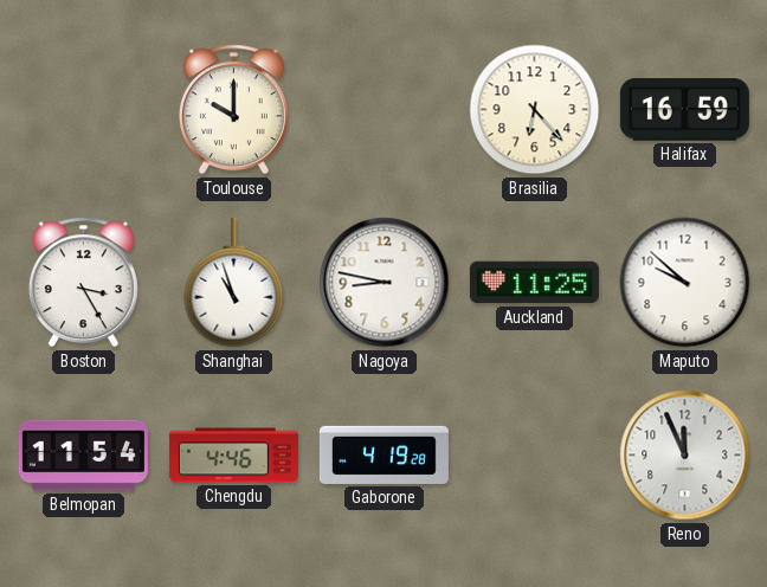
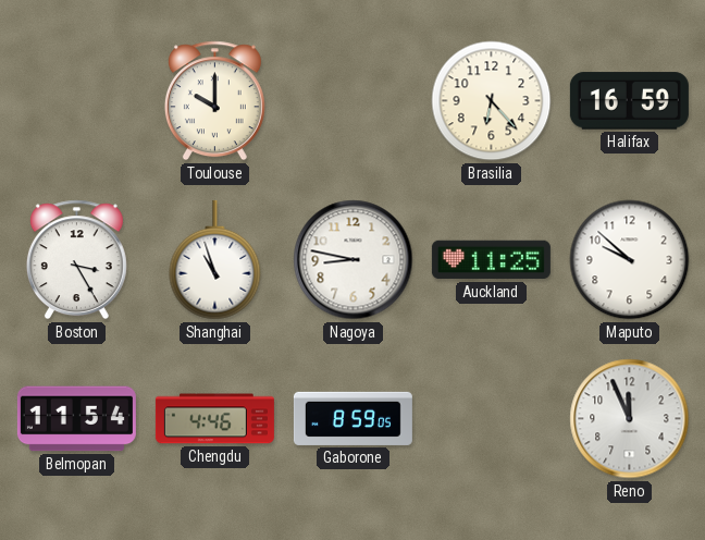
Gaborone: 4:19 -> 8:59
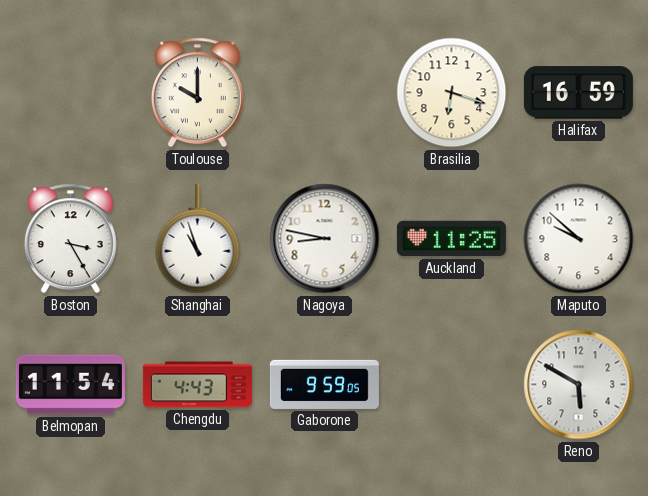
Brasilia: 6:23 -> 6:18
Chengdu: 4:46 -> 4:43
Gaborone: 8:59 -> 9:59
Reno: 11:56 -> 5:50
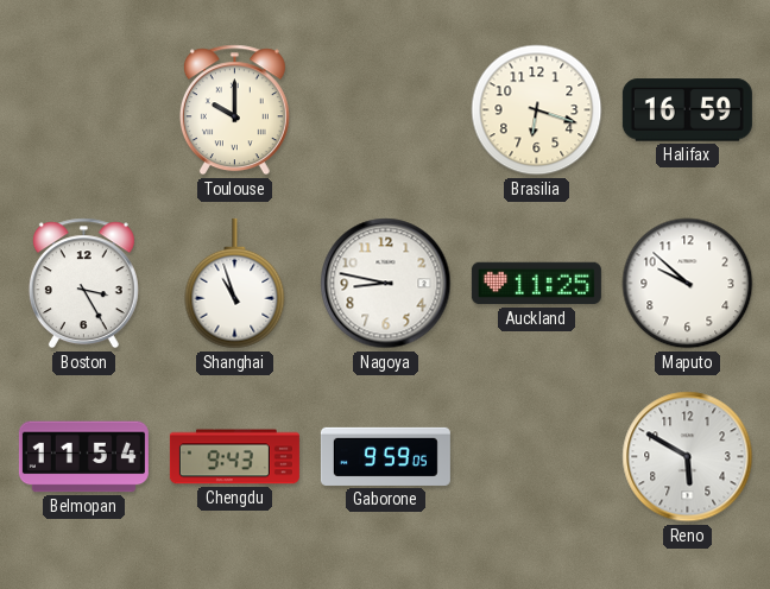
Chengdu: 4:43 -> 9:43
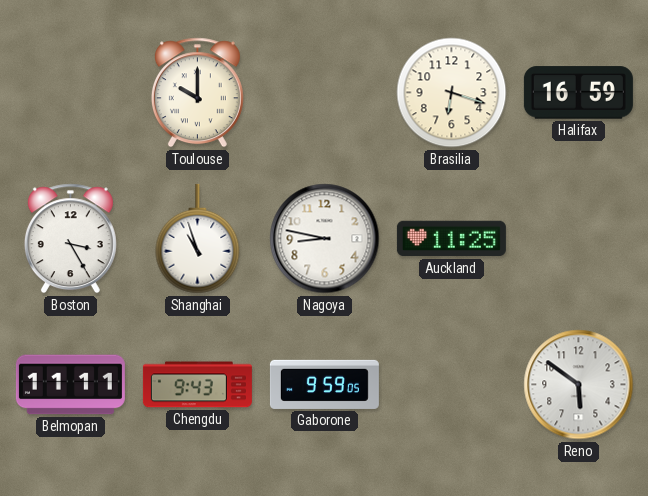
Maputo: 9:52 -> none
Belmopan: 11:54 -> 11:11
Reno: 5:50 -> 5:51
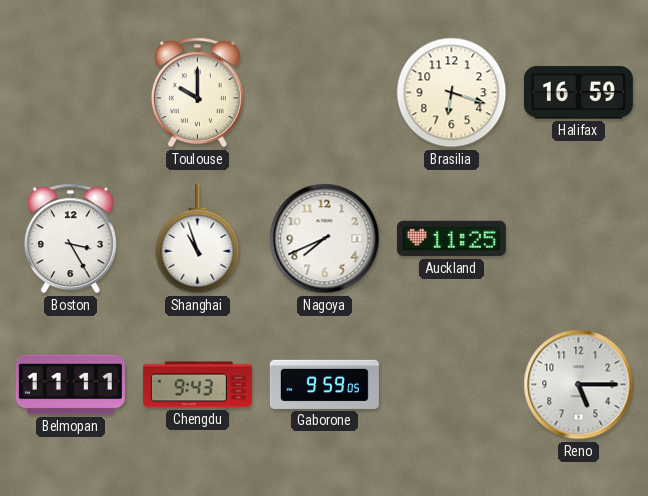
Nagoya: 8:47 -> 7:41
Reno: 5:51 -> 5:15
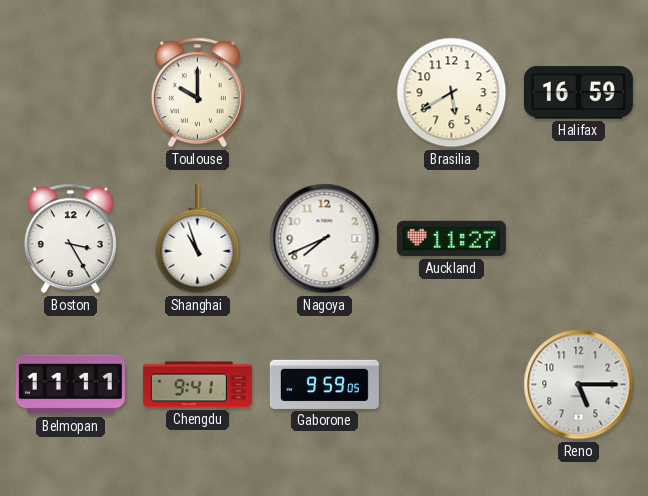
Brasilia: 6:18 -> 5:40
Auckland: 11:25 -> 11:27
Chengdu: 9:43 -> 9:41
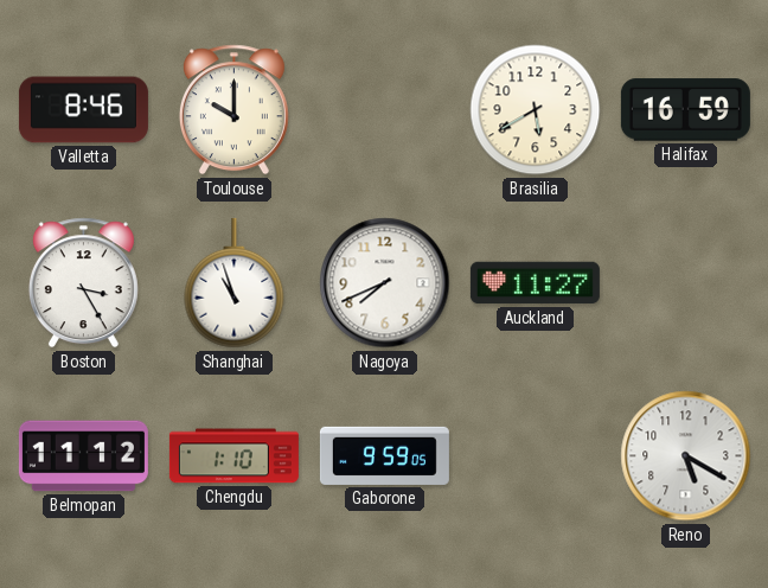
Valletta: none -> 8:46
Belmopan: 11:11 -> 11:12
Chengdu: 9:41 -> 1:10
Reno: 5:15 -> 5:20
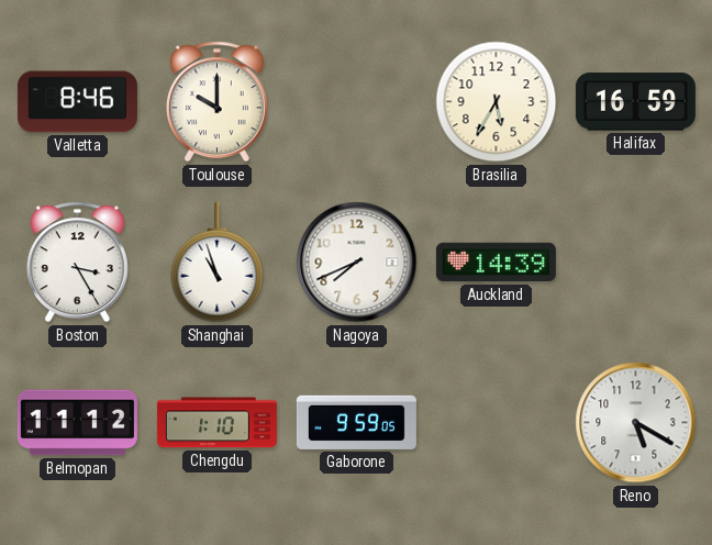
Brasilia: 5:40 -> 5:35
Auckland: 11:27 -> 14:39
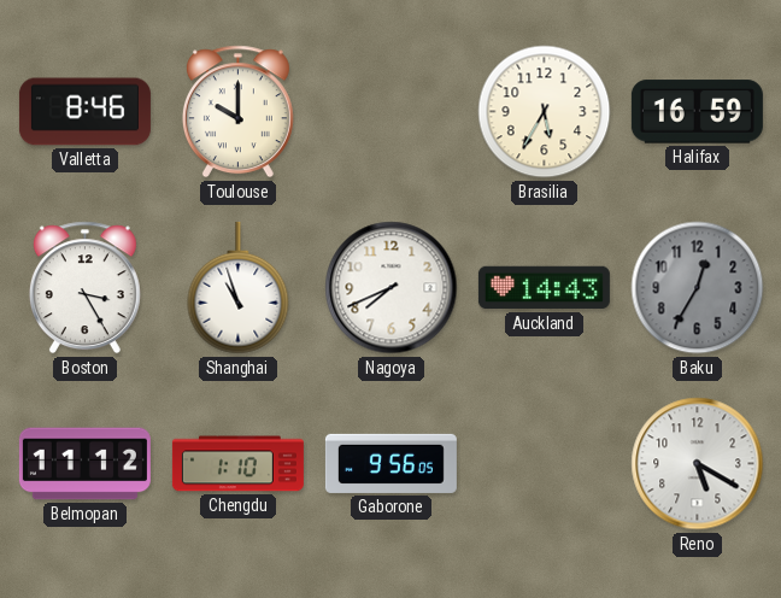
Auckland: 14:39 -> 14:43
Baku: none -> 12:35
Gaborone: 9:59 -> 9:56
